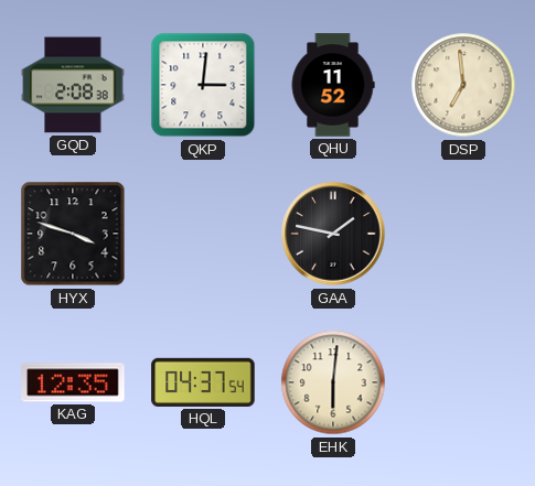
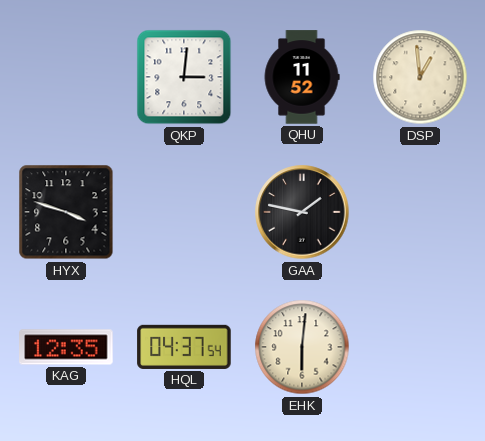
GQD: 2:08 -> none
DSP: 6:59 -> 12:59
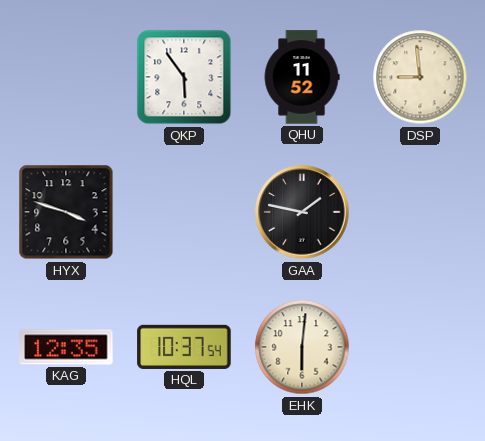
QKP: 3:01 -> 5:54
DSP: 12:59 -> 8:59
HQL: 04:37 -> 10:37
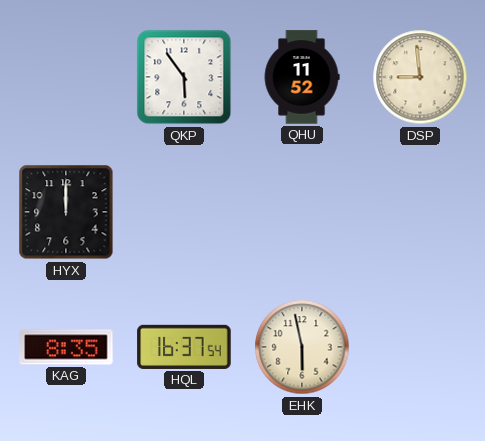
HYX: 3:48 -> 12:00
GAA: 1:47 -> none
KAG: 12:35 -> 8:35
HQL: 10:37 -> 16:37
EHK: 6:01 -> 5:58
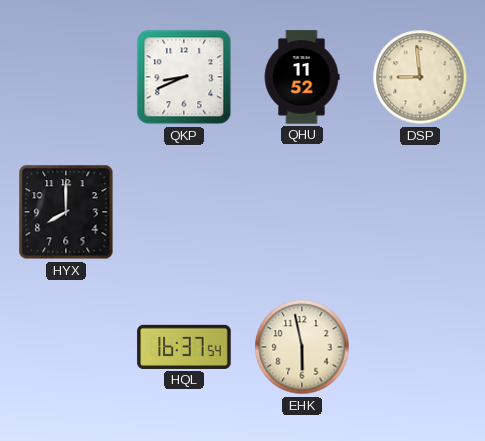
QKP: 5:54 -> 8:41
HYX: 12:00 -> 8:00
KAG: 8:35 -> none
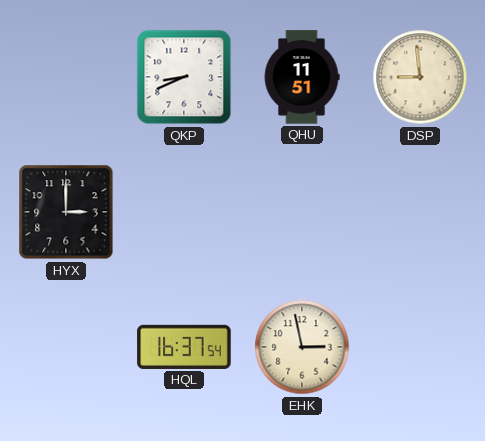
QHU: 11:52 -> 11:51
HYX: 8:00 -> 3:00
EHK: 5:58 -> 2:58
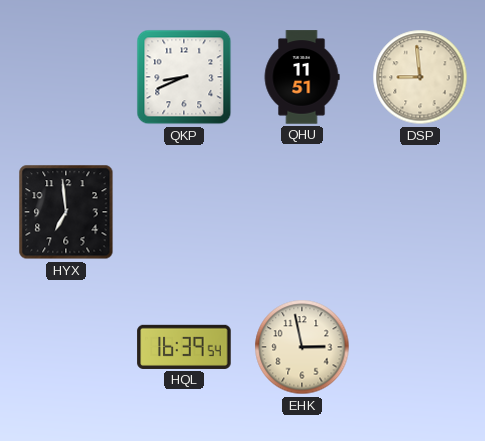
HYX: 3:00 -> 6:59
HQL: 16:37 -> 16:39
